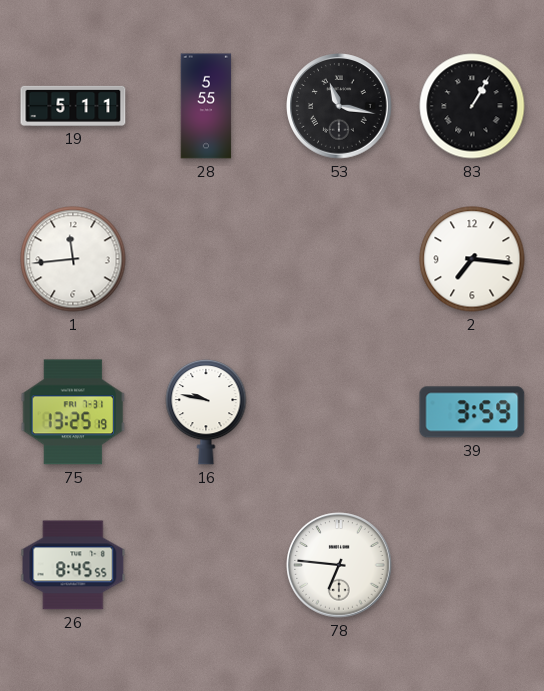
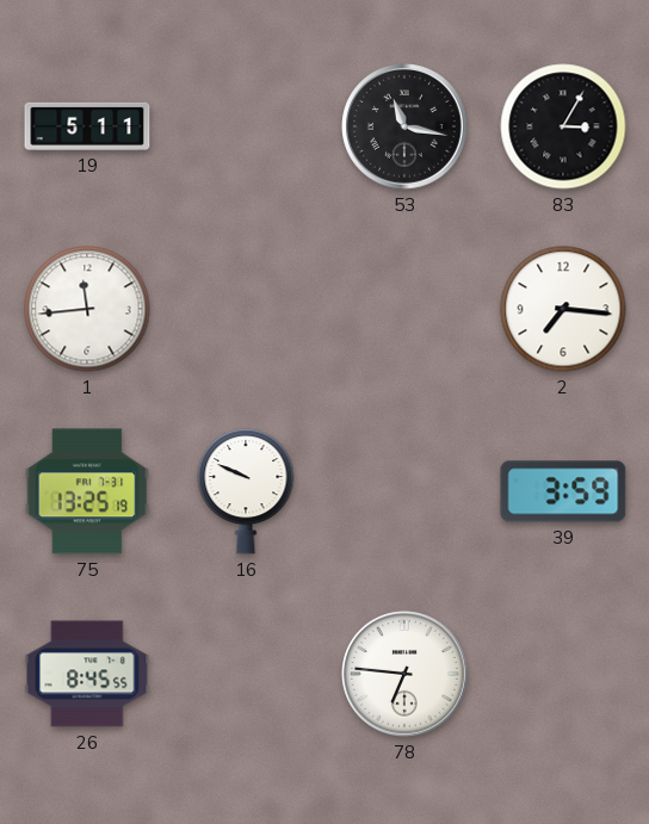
28: 5:55 -> none
83: 1:05 -> 3:05
16: 9:47 -> 9:49
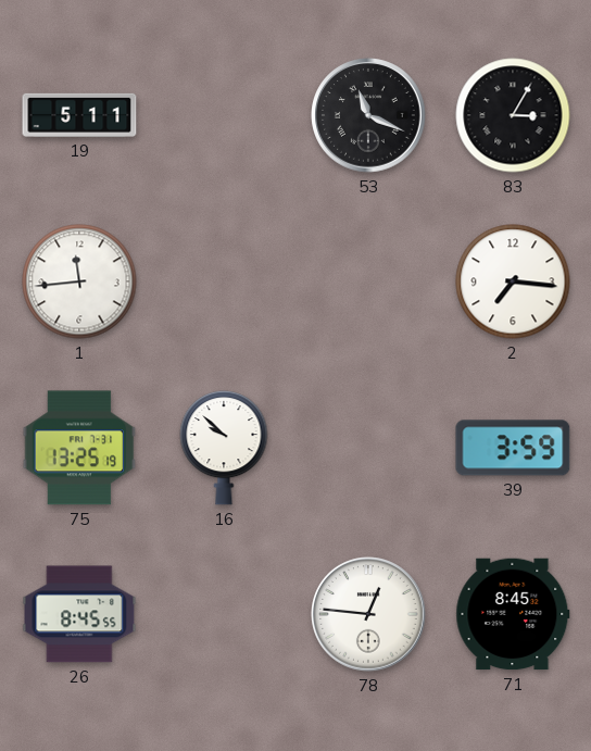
53: 11:17 -> 11:19
16: 9:49 -> 9:52
78: 6:46 -> 12:46
71: none -> 8:45
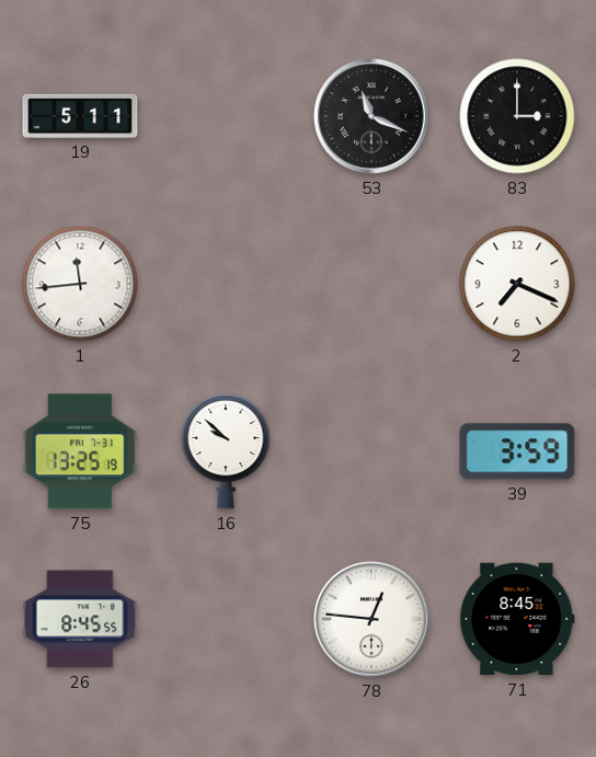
83: 3:05 -> 3:00
2: 7:16 -> 7:19
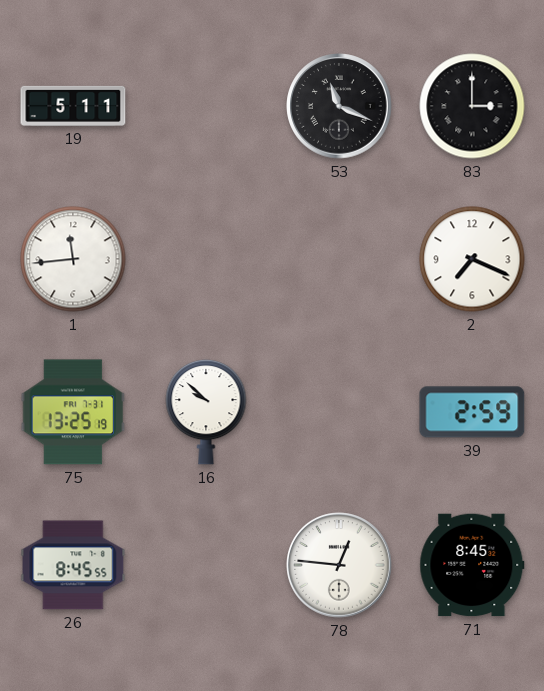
39: 3:59 -> 2:59
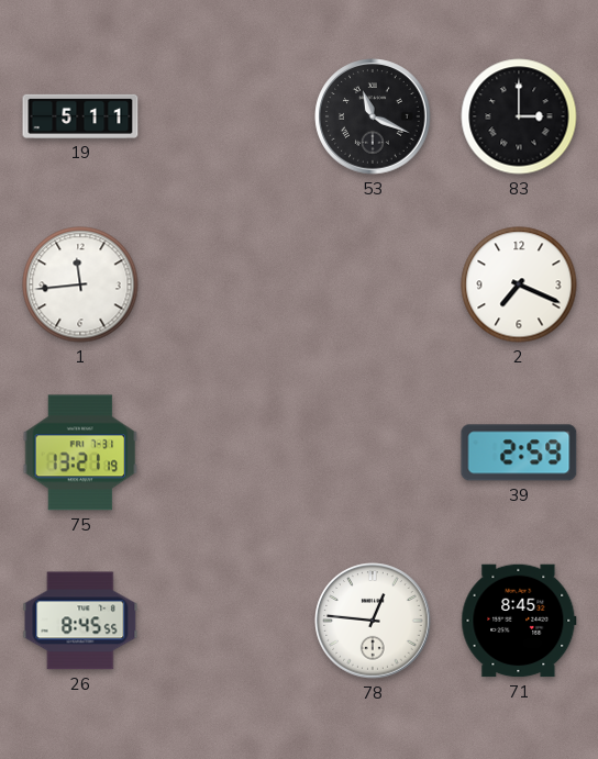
75: 13:25 -> 13:21
16: 9:52 -> none
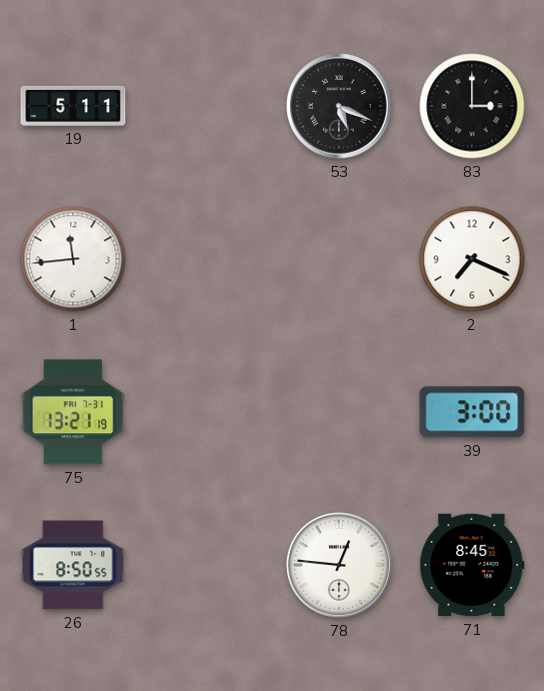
53: 11:19 -> 5:19
39: 2:59 -> 3:00
26: 8:45 -> 8:50
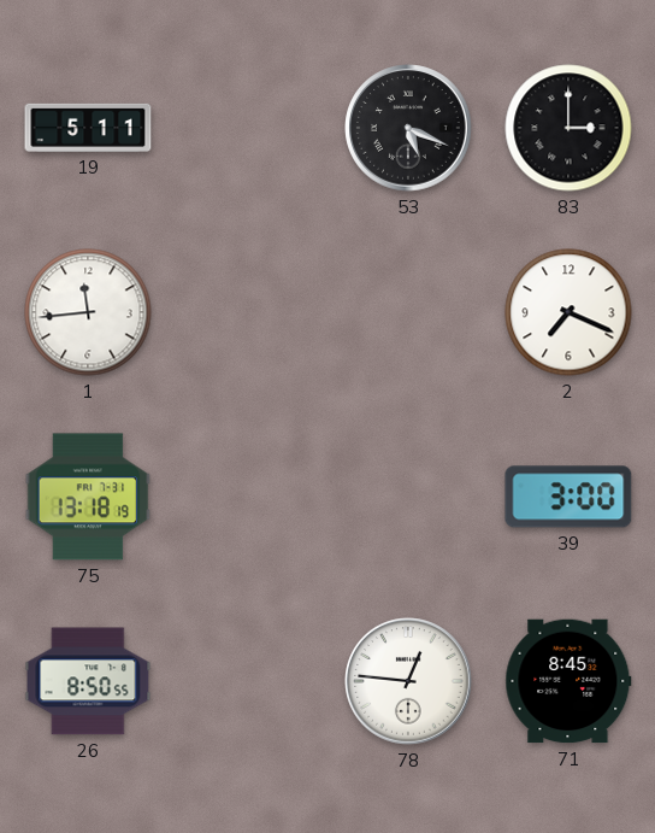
75: 13:21 -> 13:18
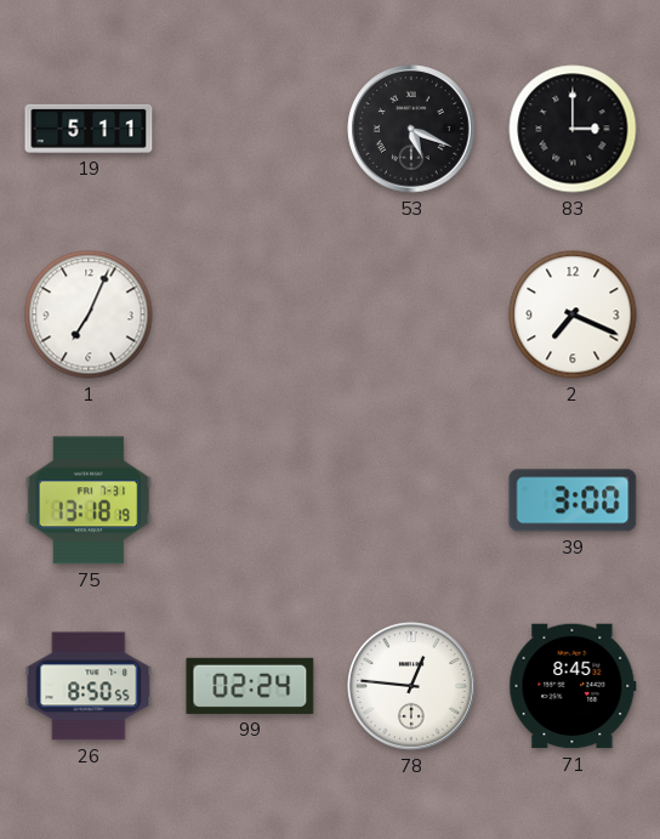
1: 11:44 -> 7:04
99: none -> 02:24
